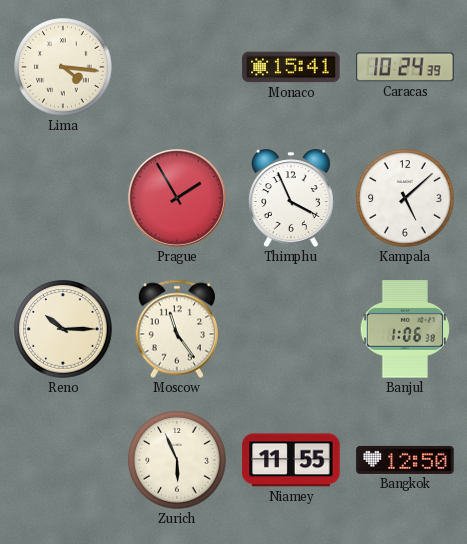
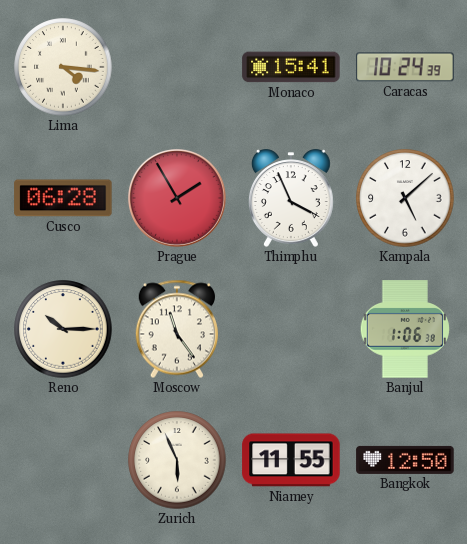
Cusco: none -> 06:28
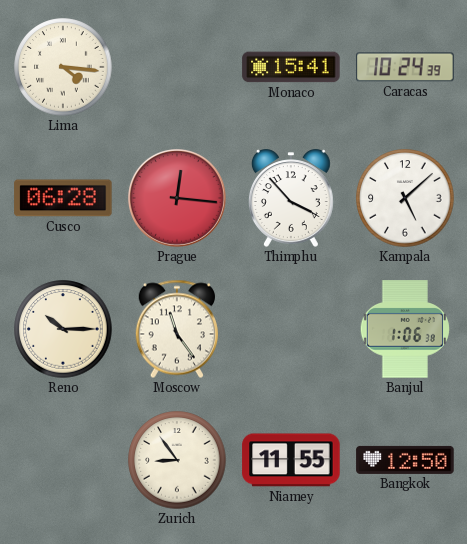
Prague: 1:55 -> 12:16
Thimphu: 3:56 -> 3:53
Zurich: 5:56 -> 8:54
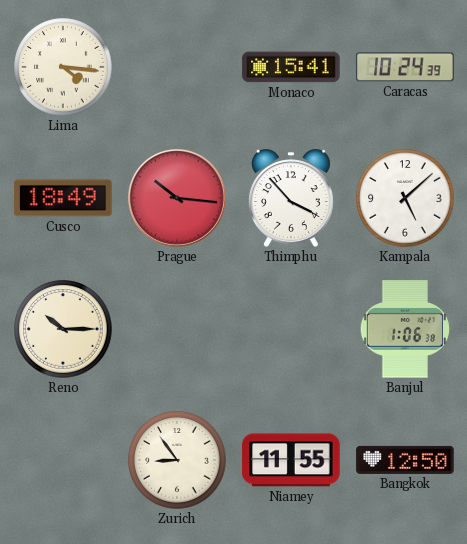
Cusco: 06:28 -> 18:49
Prague: 12:16 -> 10:16
Moscow: 11:24 -> none
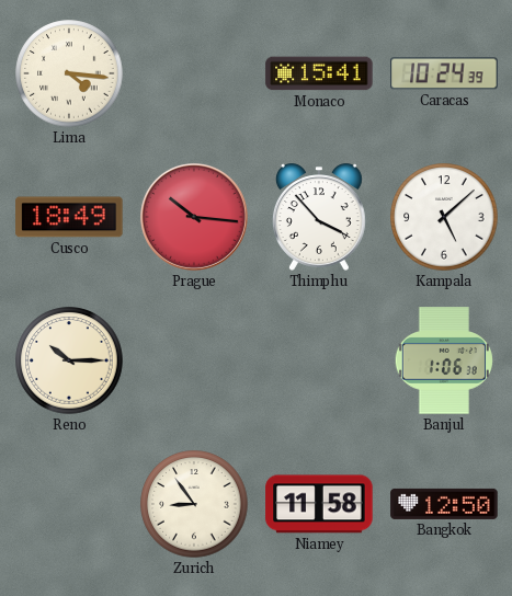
Niamey: 11:55 -> 11:58
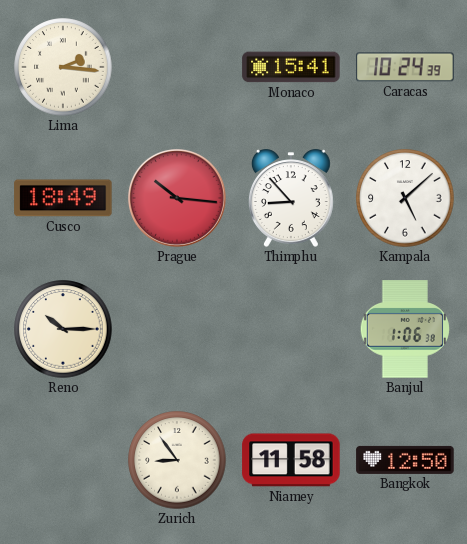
Lima: 4:16 -> 2:16
Thimphu: 3:53 -> 8:53
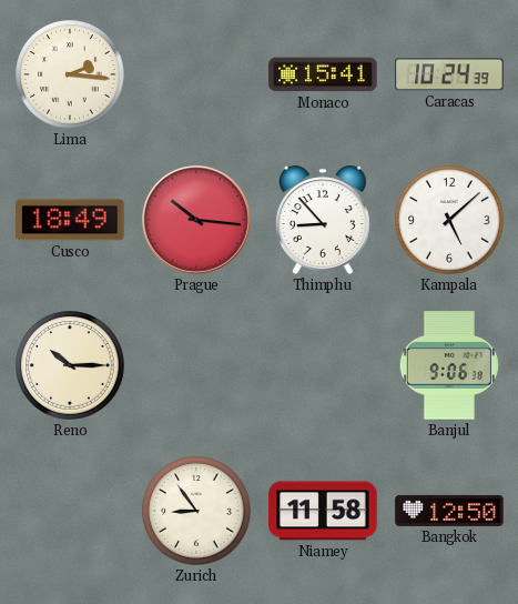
Banjul: 1:06 -> 9:06
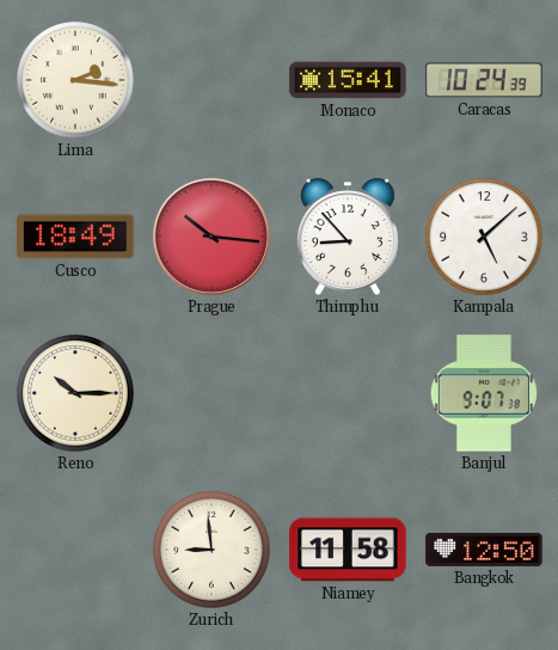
Banjul: 9:06 -> 9:07
Zurich: 8:54 -> 8:59
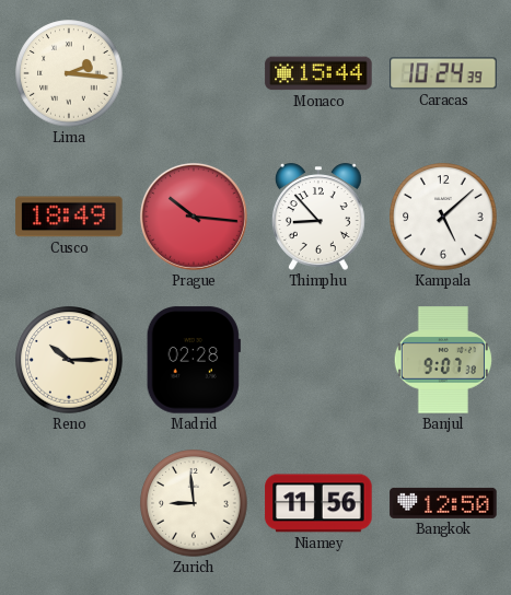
Monaco: 15:41 -> 15:44
Madrid: none -> 02:28
Niamey: 11:58 -> 11:56
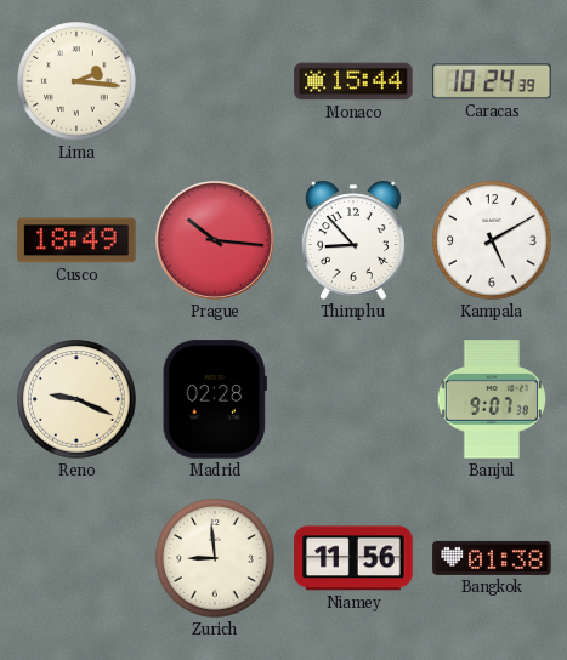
Kampala: 5:08 -> 5:10
Reno: 10:15 -> 9:19
Bangkok: 12:50 -> 01:38
